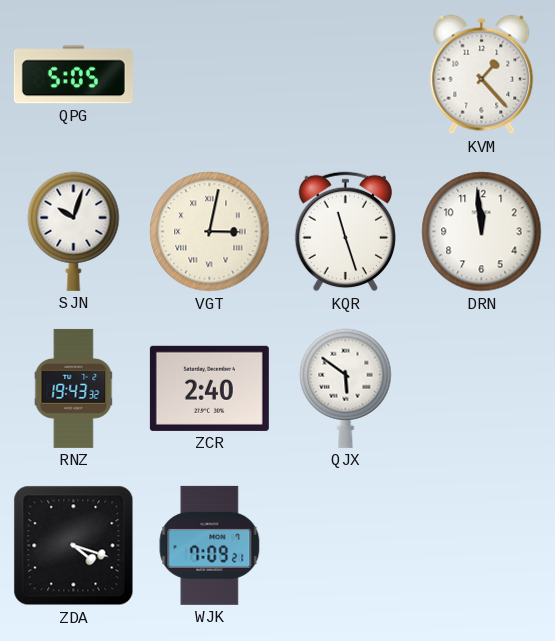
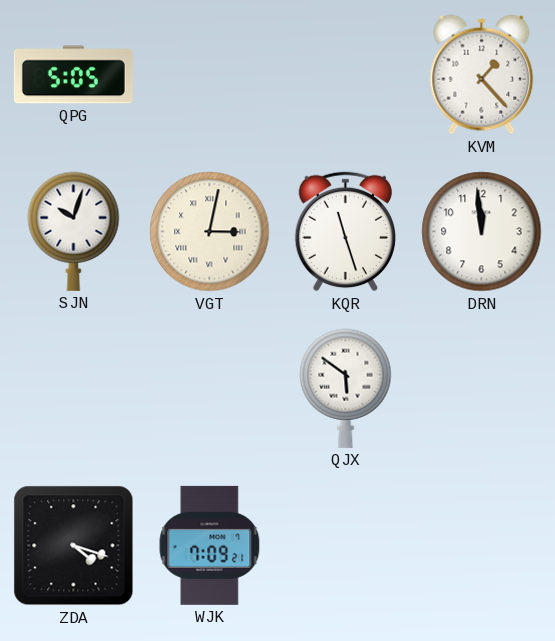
RNZ: 19:43 -> none
ZCR: 2:40 -> none
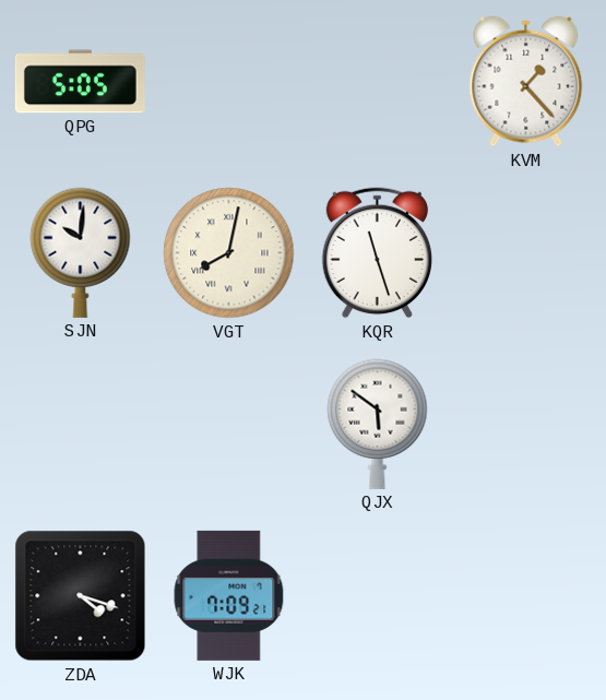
SJN: 10:03 -> 10:01
VGT: 3:02 -> 8:02
DRN: 11:59 -> none
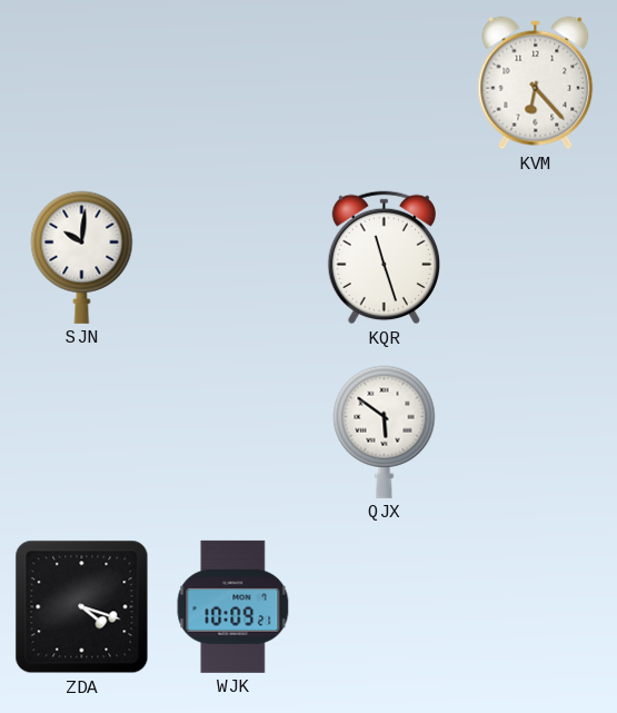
QPG: 5:05 -> none
KVM: 1:23 -> 6:23
VGT: 8:02 -> none
WJK: 7:09 -> 10:09
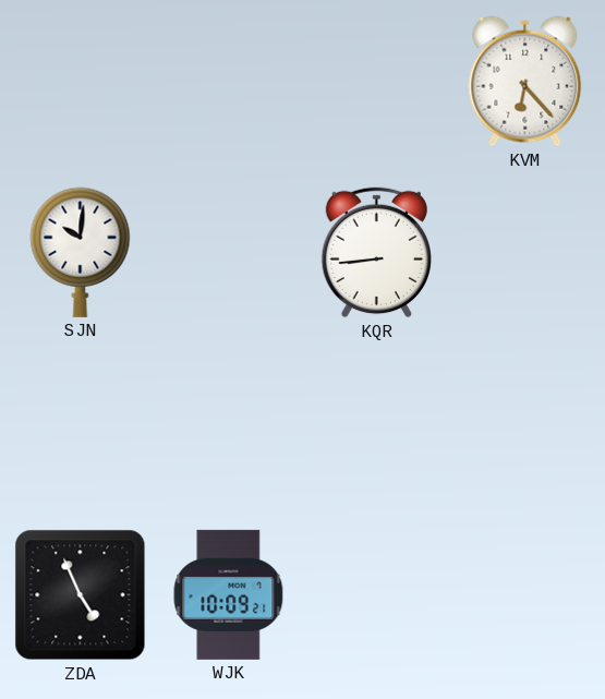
KQR: 11:27 -> 8:44
QJX: 5:51 -> none
ZDA: 4:18 -> 4:56
